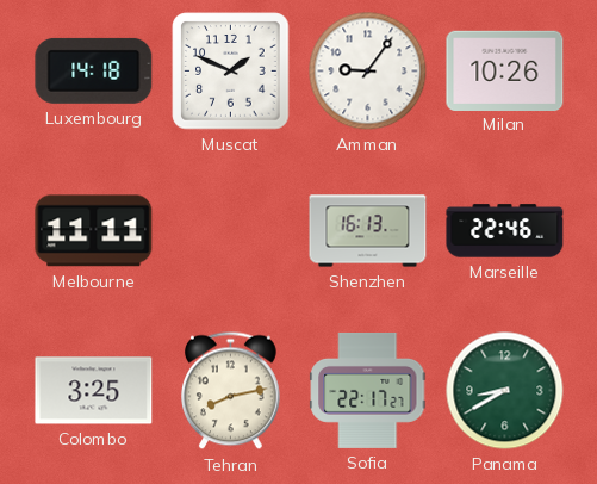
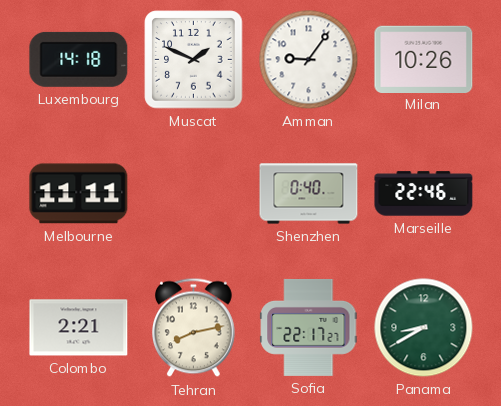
Shenzhen: 16:13 -> 0:40
Colombo: 3:25 -> 2:21
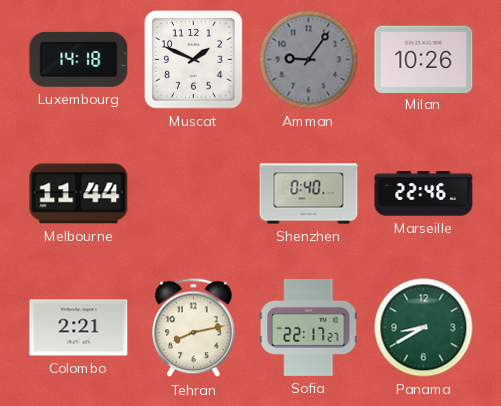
Amman dial: white -> grey
Melbourne: 11:11 -> 11:44
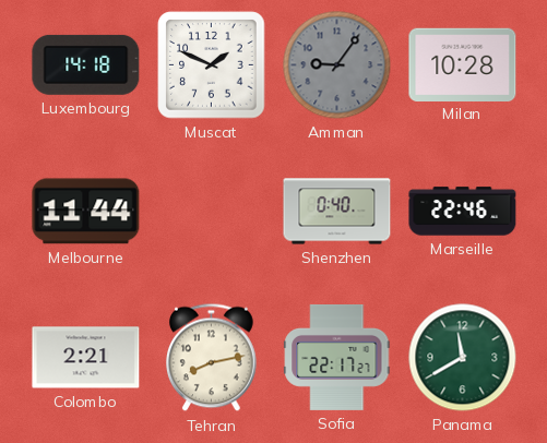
Milan: 10:26 -> 10:28
Panama: 8:40 -> 11:40
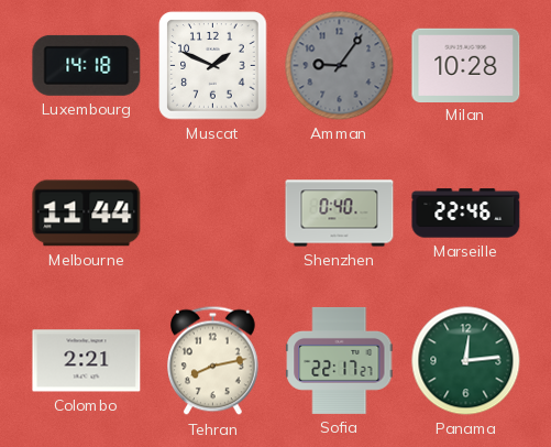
Panama: 11:40 -> 12:14
